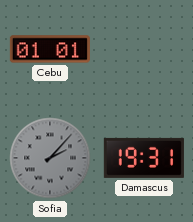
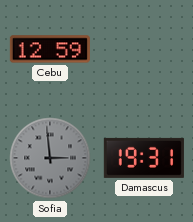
Cebu: 01:01 -> 12:59
Sofia: 2:07 -> 2:59
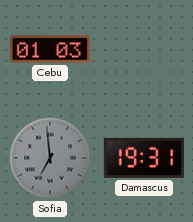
Cebu: 12:59 -> 01:03
Sofia: 2:59 -> 6:59
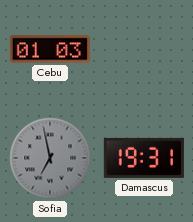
Sofia: 6:59 -> 6:58
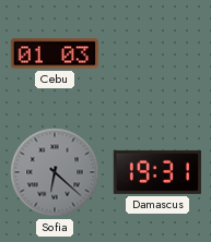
Sofia: 6:58 -> 6:22
